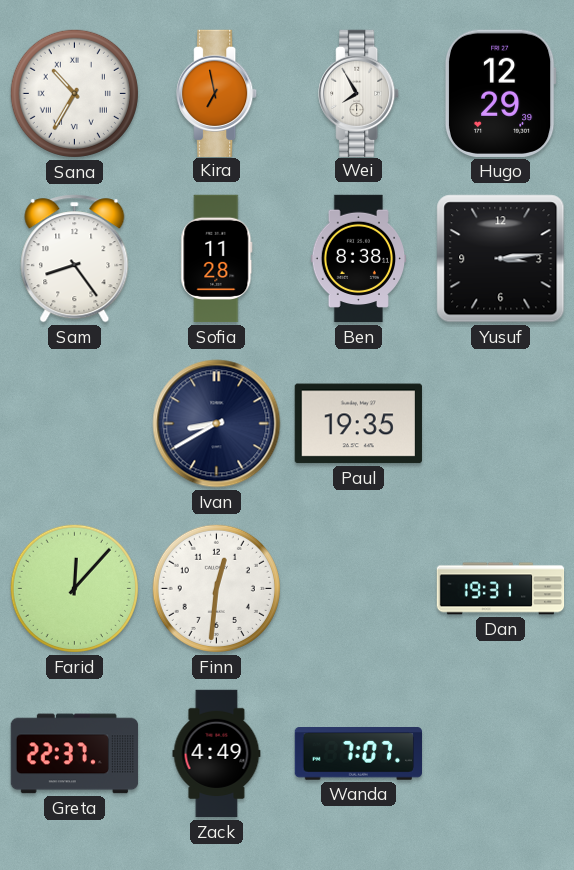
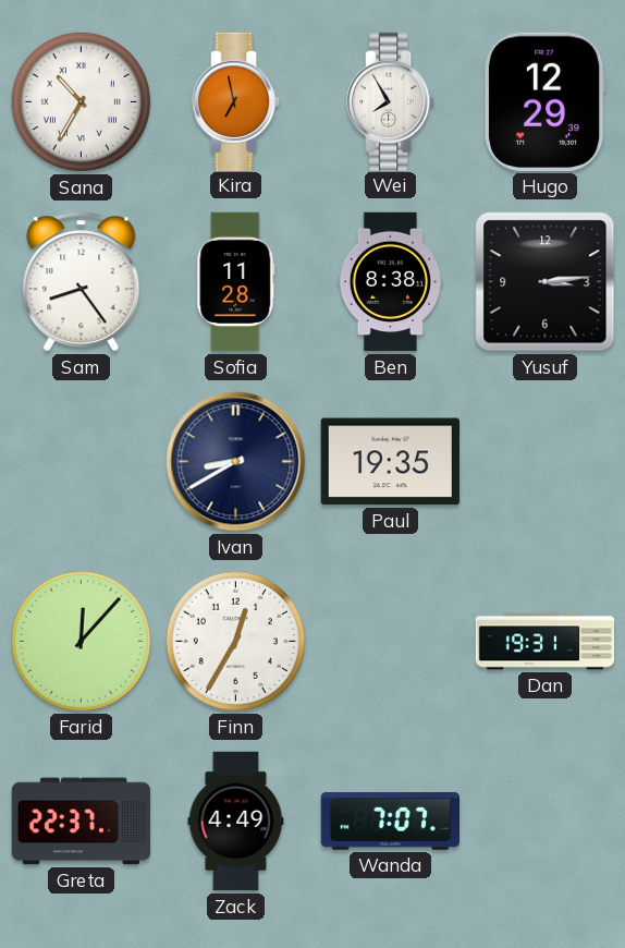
Finn: 12:31 -> 12:35
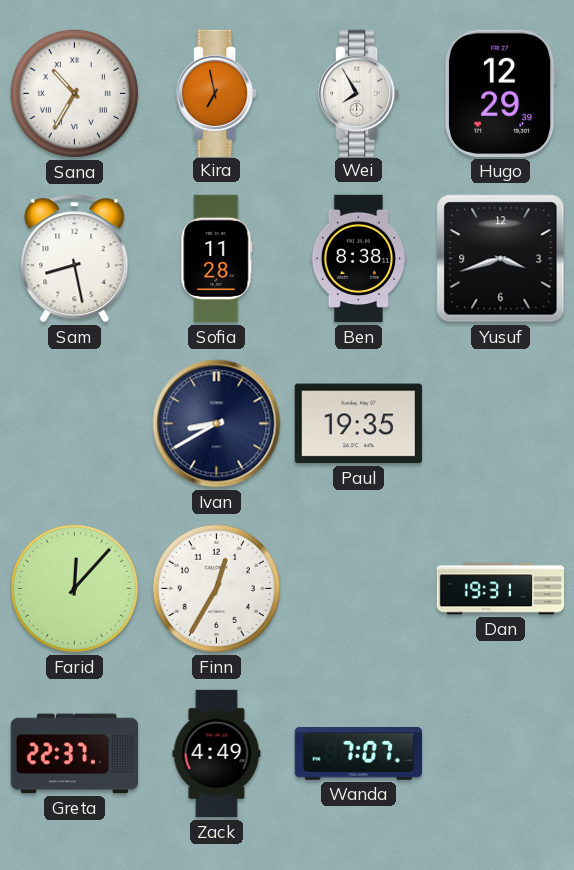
Sam: 8:24 -> 8:28
Yusuf: 3:14 -> 3:42
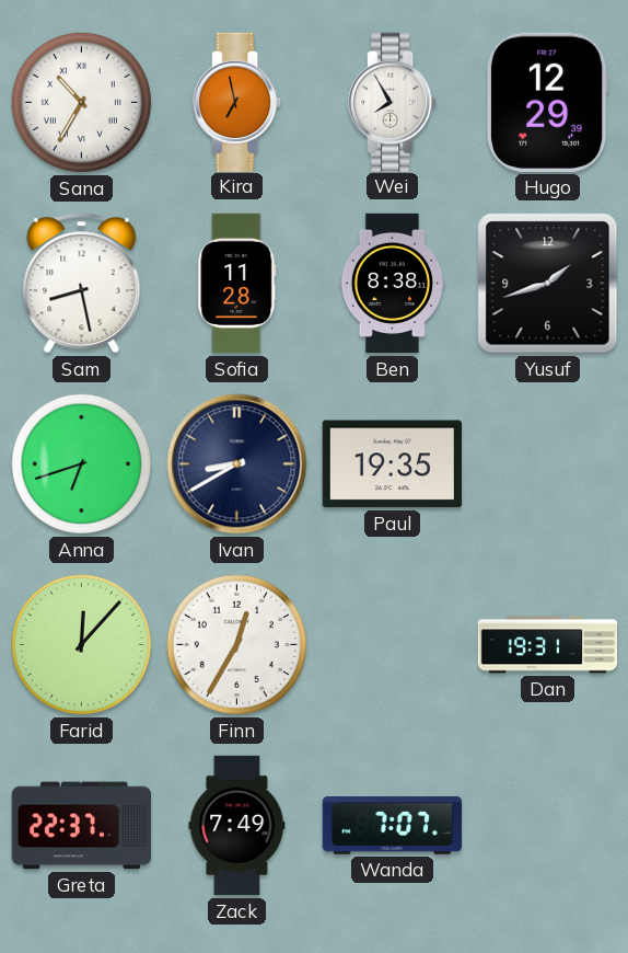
Yusuf: 3:42 -> 1:42
Anna: none -> 6:42
Zack: 4:49 -> 7:49
